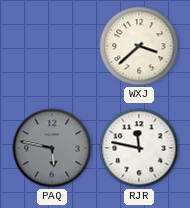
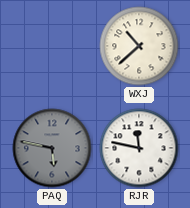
WXJ: 3:38 -> 10:38
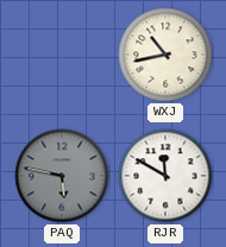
WXJ: 10:38 -> 10:43
RJR: 11:47 -> 11:50
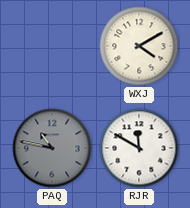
WXJ: 10:43 -> 4:10
PAQ: 5:47 -> 10:47
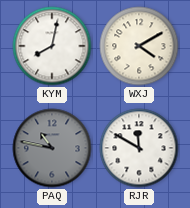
KYM: none -> 8:02
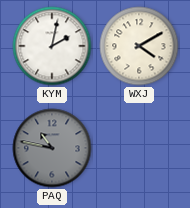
KYM: 8:02 -> 2:02
RJR: 11:50 -> none
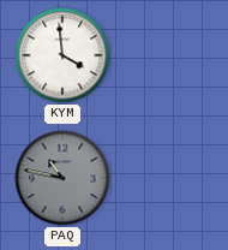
KYM: 2:02 -> 3:59
WXJ: 4:10 -> none
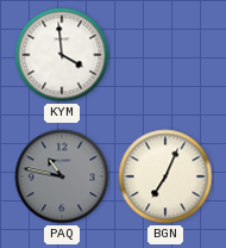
BGN: none -> 7:04
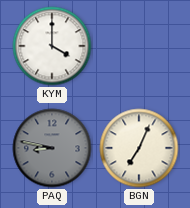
KYM: 3:59 -> 4:00
PAQ: 10:47 -> 8:47
